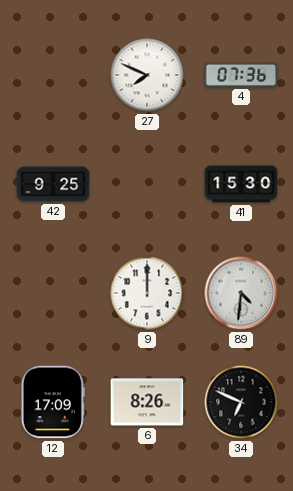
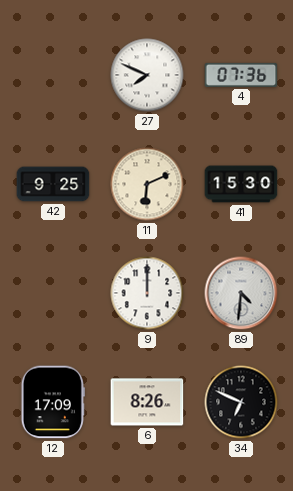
11: none -> 6:11
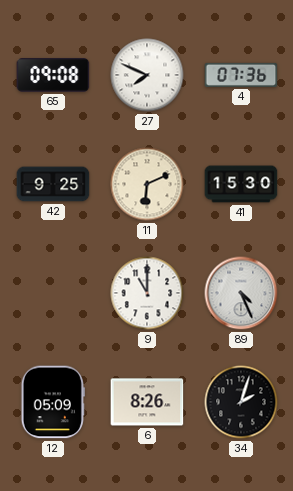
65: none -> 09:08
9: 12:00 -> 11:00
89: 4:31 -> 4:26
12: 17:09 -> 05:09
34: 6:49 -> 2:03
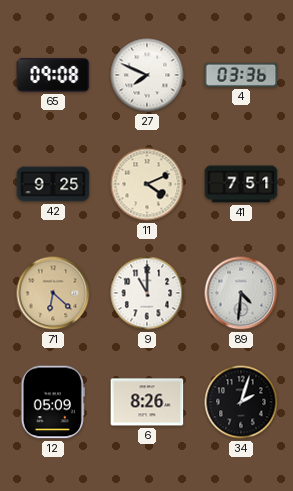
4: 07:36 -> 03:36
11: 6:11 -> 4:11
41: 15:30 -> 7:51
71: none -> 6:22
89: 4:26 -> 4:31
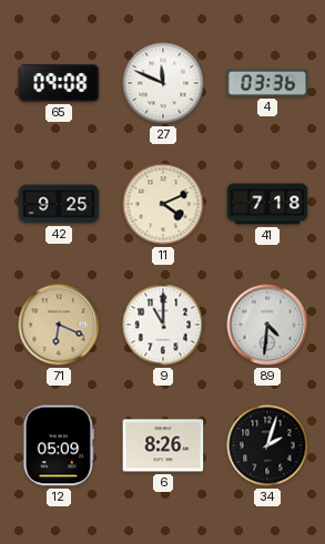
27: 7:49 -> 11:49
41: 7:51 -> 7:18
71: 6:22 -> 6:19
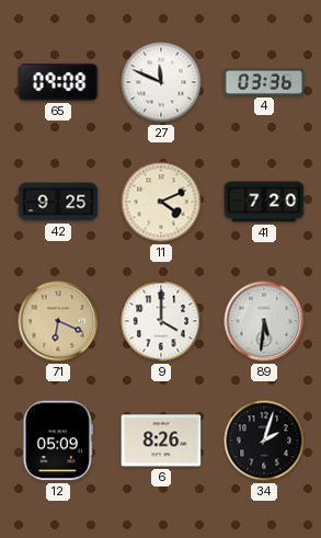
41: 7:18 -> 7:20
9: 11:00 -> 4:00
89: 4:31 -> 5:31
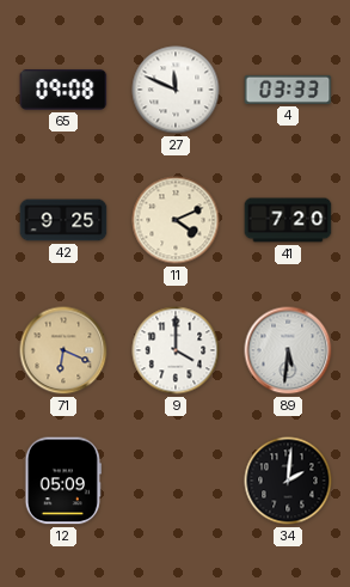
4: 03:36 -> 03:33
6: 8:26 -> none
34: 2:03 -> 2:01
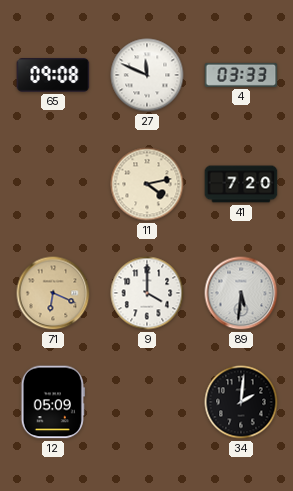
42: 9:25 -> none
11: 4:11 -> 4:13
